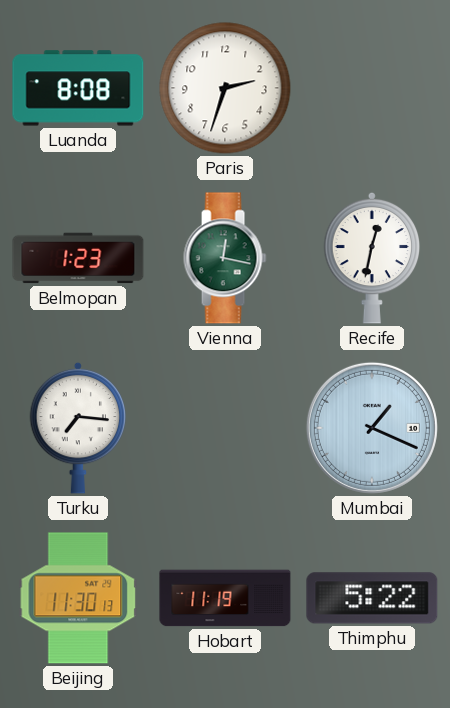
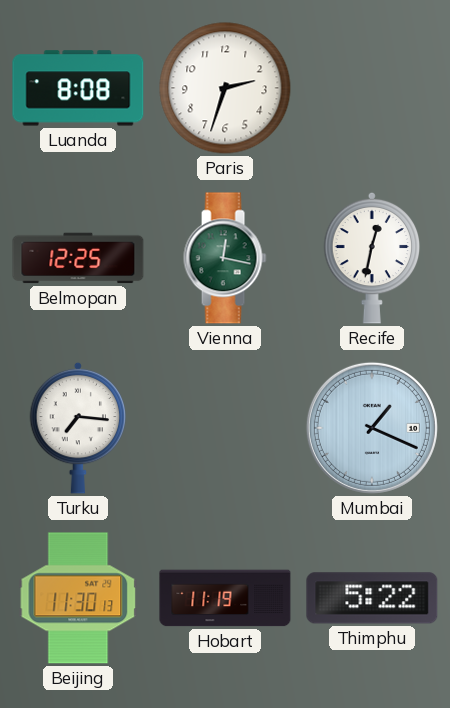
Belmopan: 1:23 -> 12:25
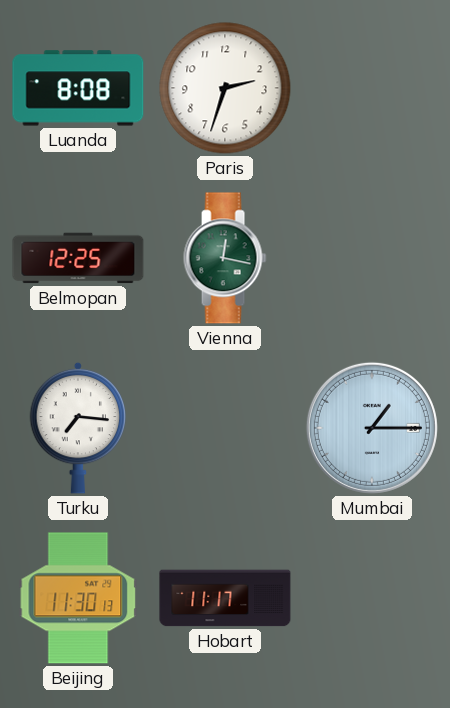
Recife: 12:32 -> none
Mumbai: 1:19 -> 1:15
Hobart: 11:19 -> 11:17
Thimphu: 5:22 -> none
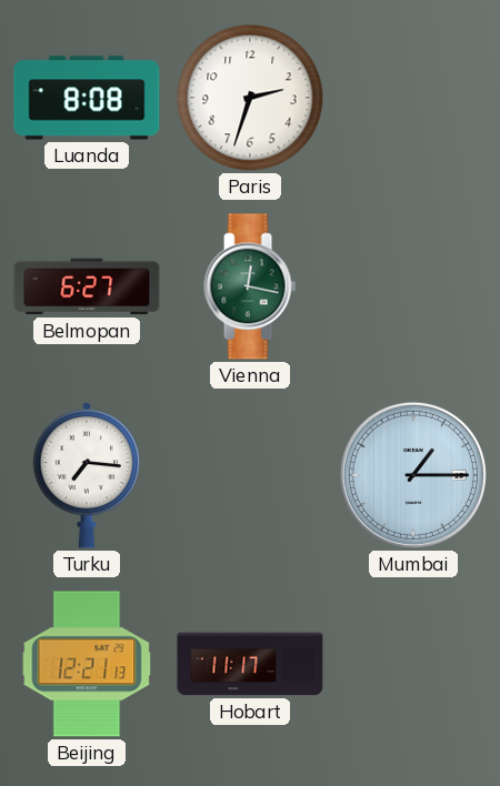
Belmopan: 12:25 -> 6:27
Beijing: 11:30 -> 12:21
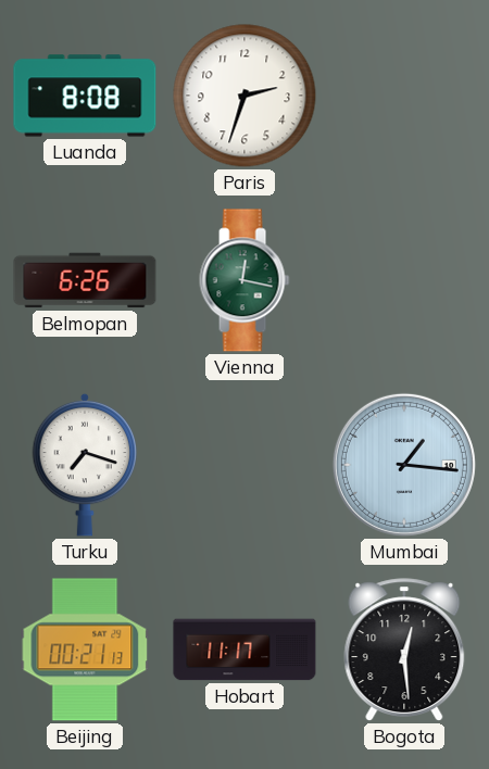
Belmopan: 6:27 -> 6:26
Turku: 7:16 -> 7:18
Mumbai: 1:15 -> 1:16
Beijing: 12:21 -> 00:21
Bogota: none -> 12:29
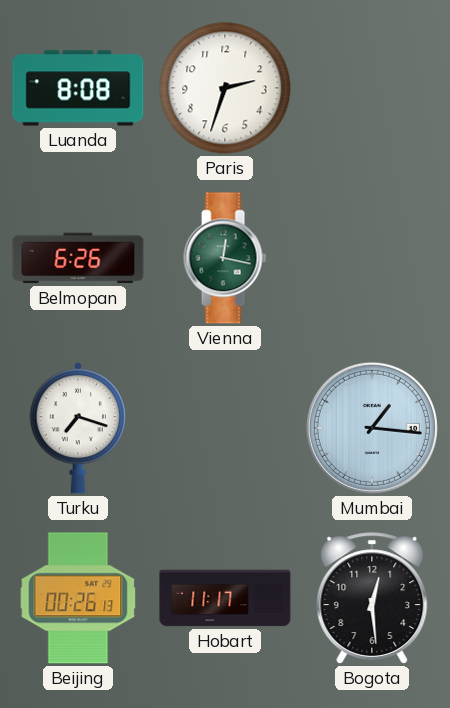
Beijing: 00:21 -> 00:26
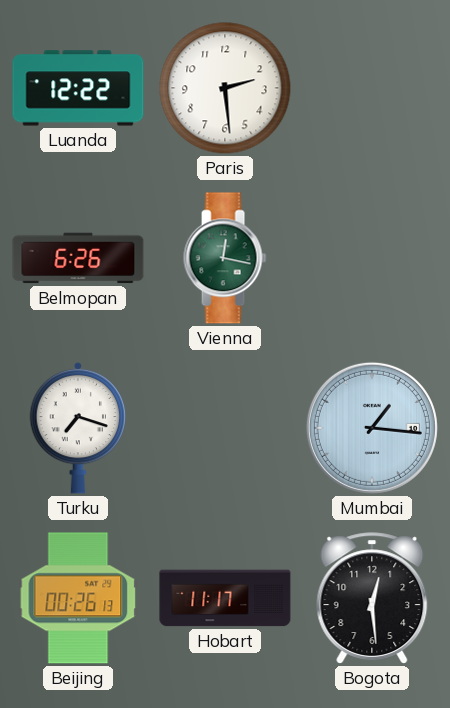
Luanda: 8:08 -> 12:22
Paris: 2:33 -> 2:29
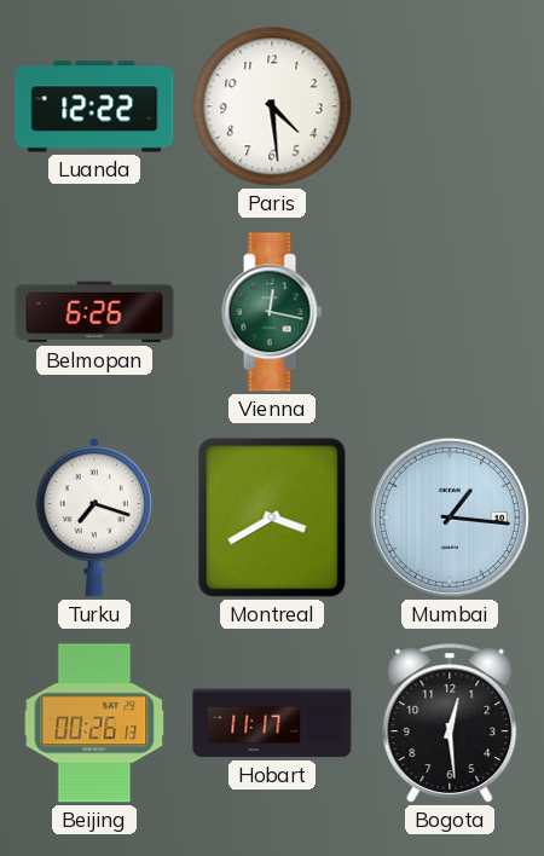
Paris: 2:29 -> 4:29
Montreal: none -> 3:40
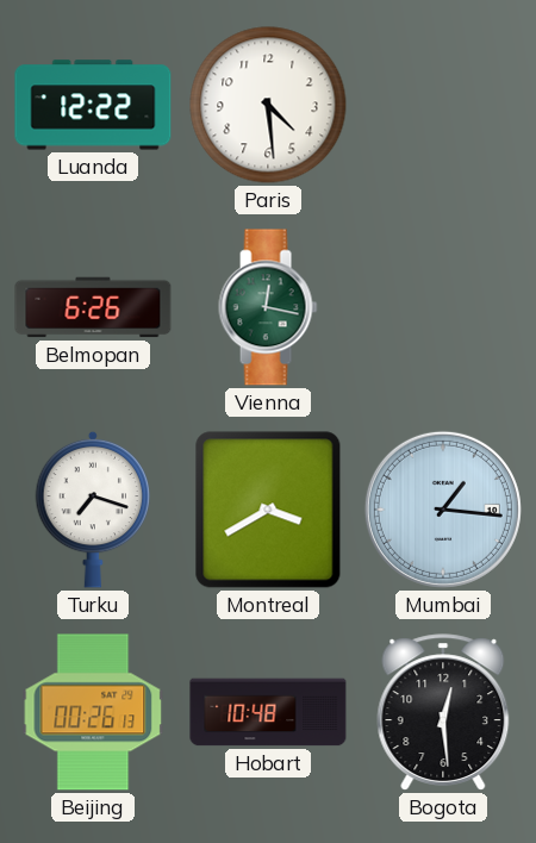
Hobart: 11:17 -> 10:48
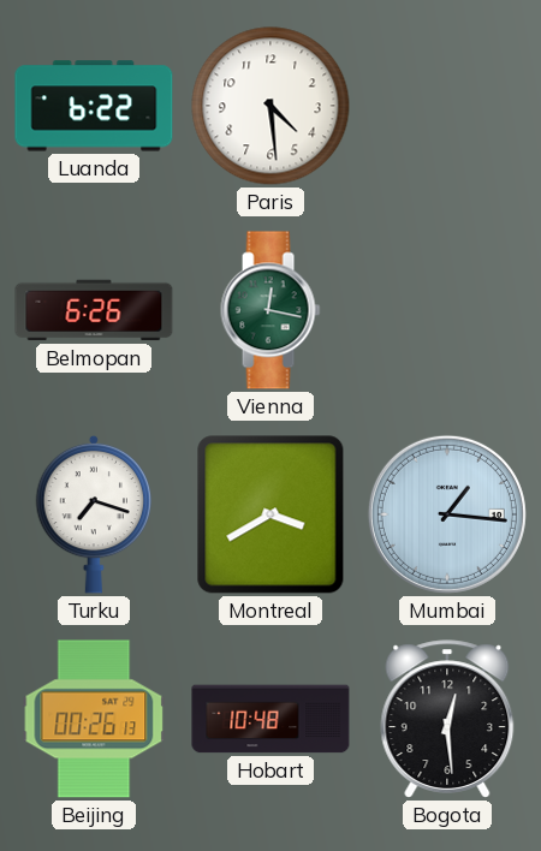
Luanda: 12:22 -> 6:22
